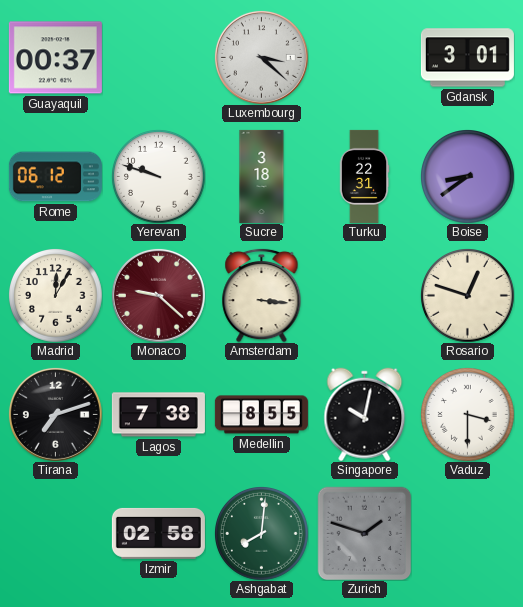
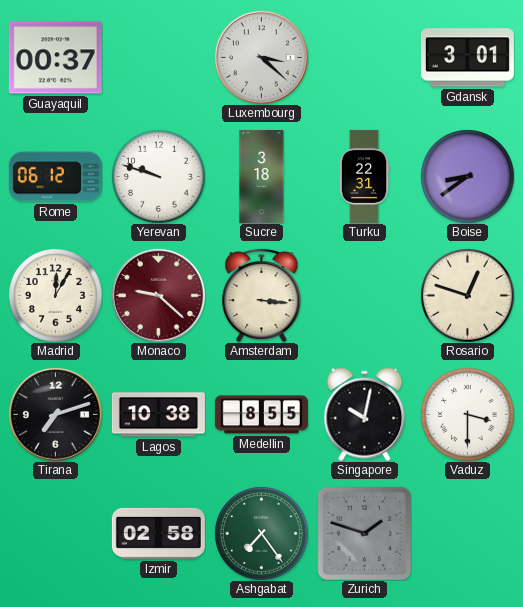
Lagos: 7:38 -> 10:38
Ashgabat: 8:01 -> 7:24
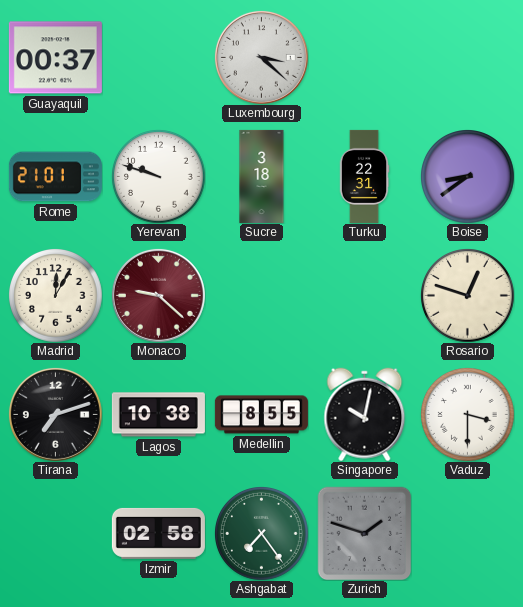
Gdansk: 3:01 -> none
Rome: 06:12 -> 21:01
Amsterdam: 3:16 -> none
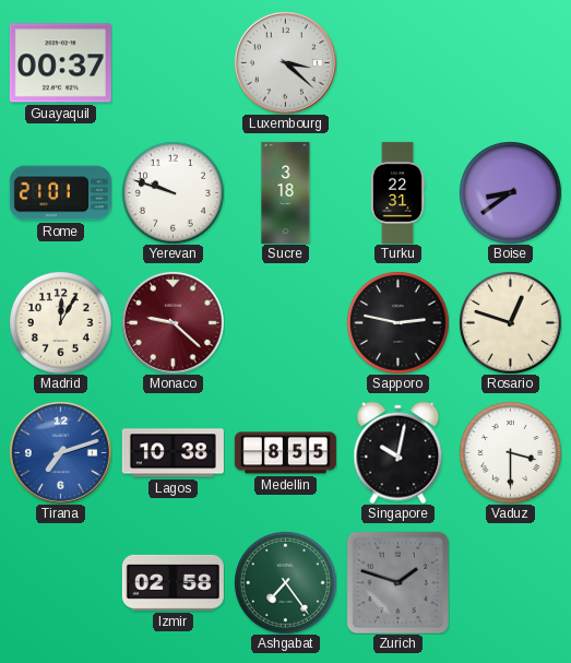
Sapporo: none -> 2:47
Tirana dial: black -> blue
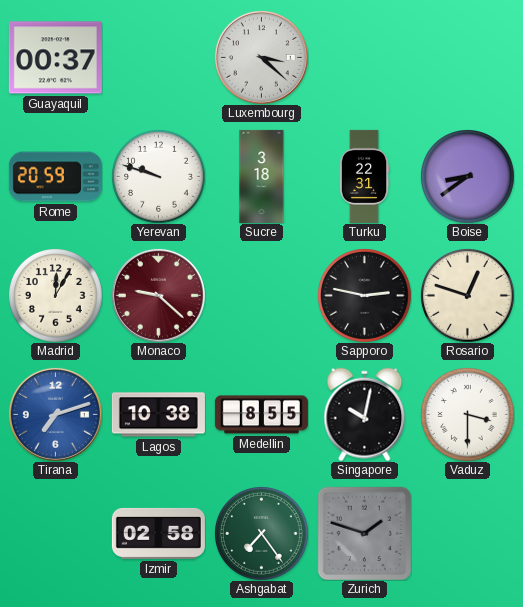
Rome: 21:01 -> 20:59
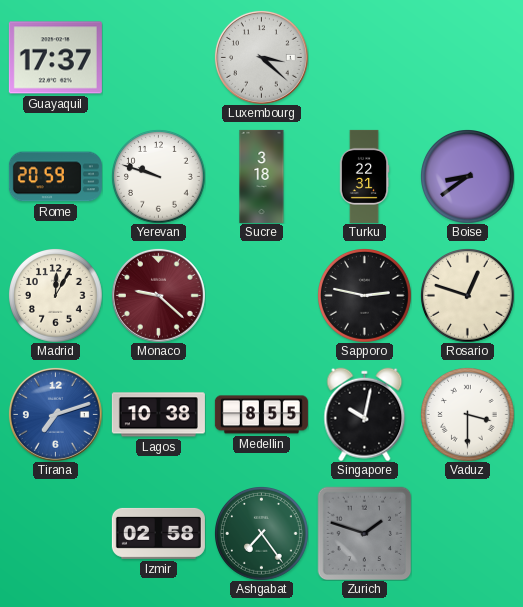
Guayaquil: 00:37 -> 17:37
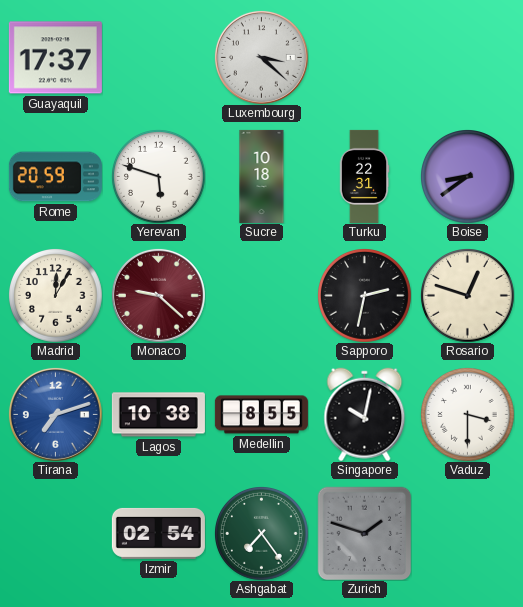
Yerevan: 9:48 -> 5:48
Sucre: 3:18 -> 10:18
Sapporo: 2:47 -> 2:32
Izmir: 02:58 -> 02:54
